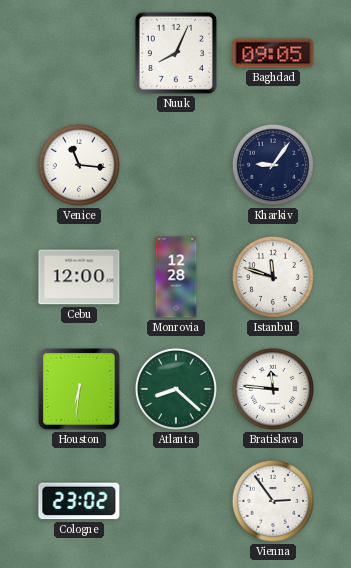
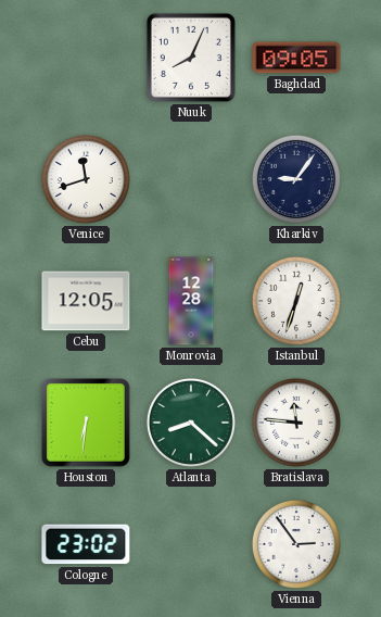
Venice: 11:16 -> 11:42
Cebu: 12:00 -> 12:05
Istanbul: 11:48 -> 12:33
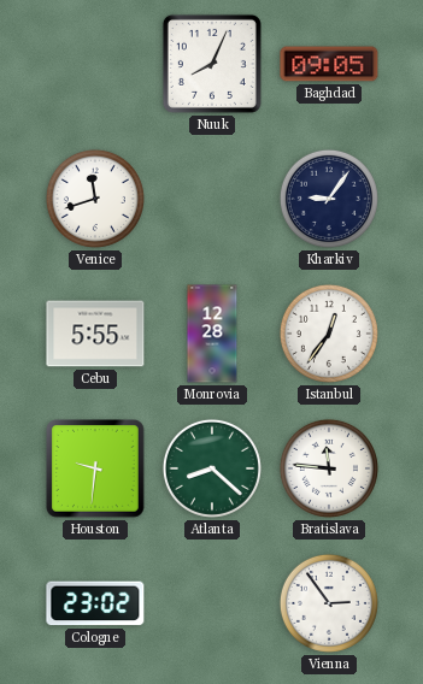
Cebu: 12:05 -> 5:55
Istanbul: 12:33 -> 12:36
Houston: 6:31 -> 9:31
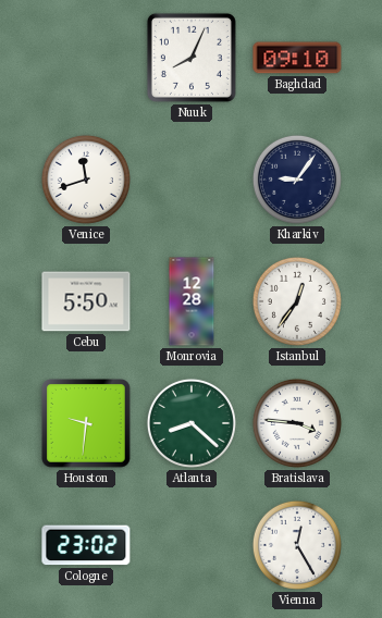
Baghdad: 09:05 -> 09:10
Cebu: 5:55 -> 5:50
Bratislava: 11:46 -> 3:46
Vienna: 2:54 -> 12:25
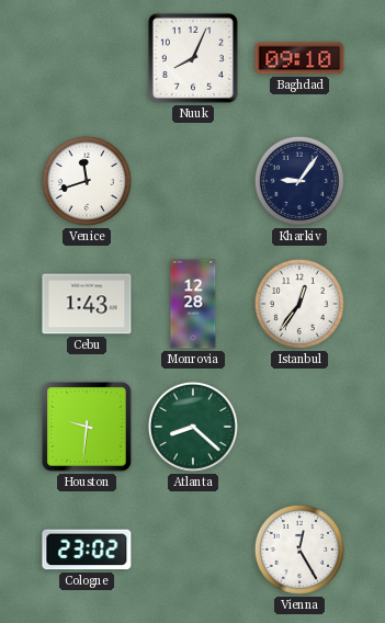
Cebu: 5:50 -> 1:43
Bratislava: 3:46 -> none
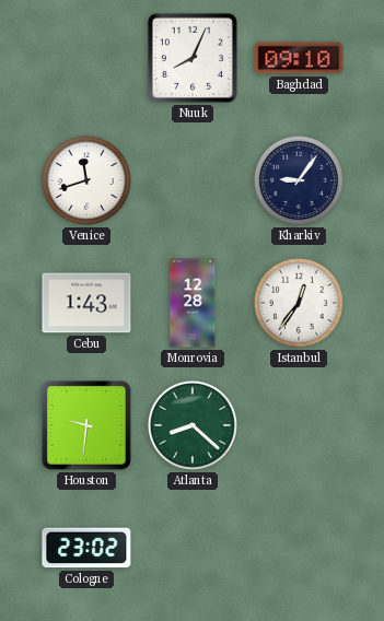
Vienna: 12:25 -> none
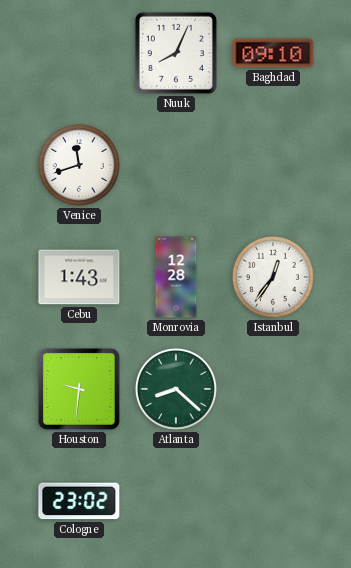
Kharkiv: 9:06 -> none
